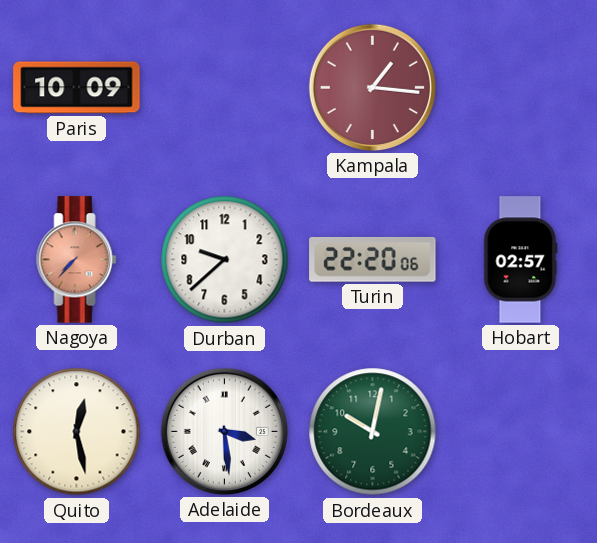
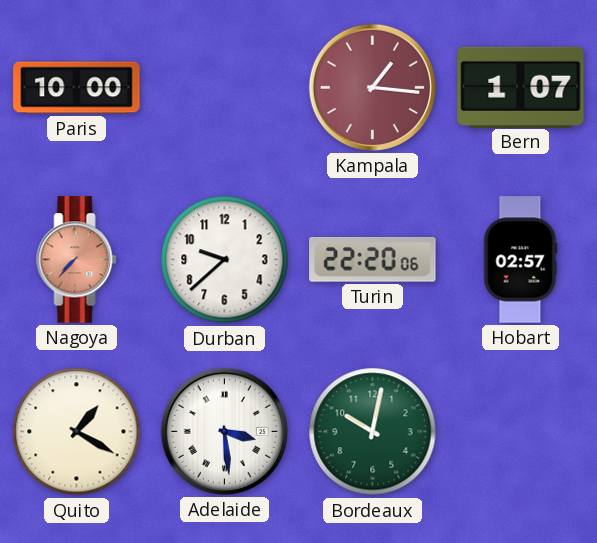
Paris: 10:09 -> 10:00
Bern: none -> 1:07
Quito: 12:28 -> 1:20
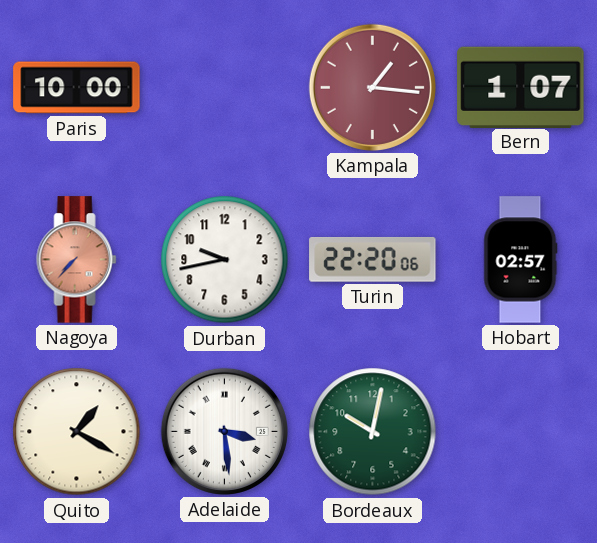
Durban: 9:38 -> 9:43
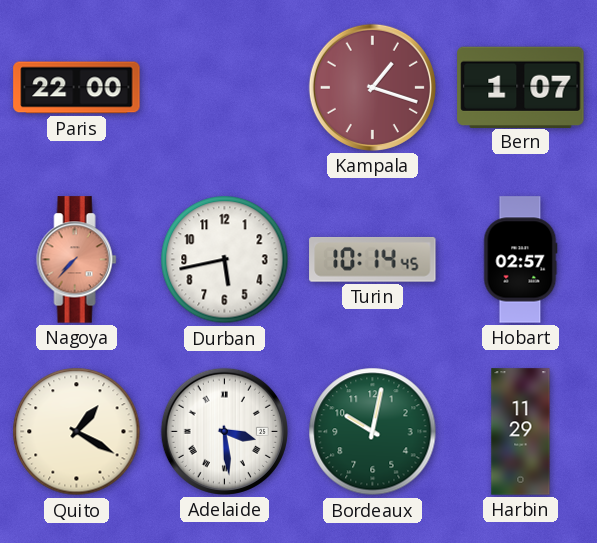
Paris: 10:00 -> 22:00
Kampala: 1:16 -> 1:18
Durban: 9:43 -> 5:43
Turin: 22:20 -> 10:14
Harbin: none -> 11:29
